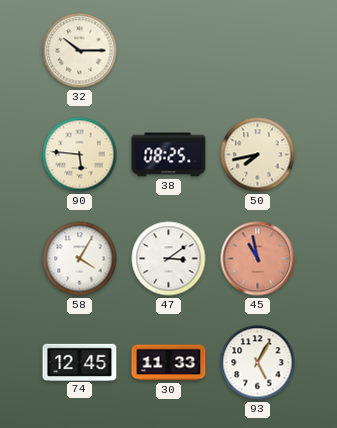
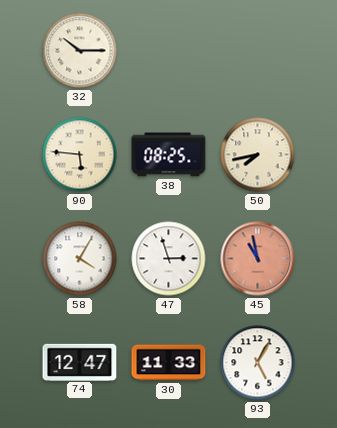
47: 3:09 -> 2:57
74: 12:45 -> 12:47
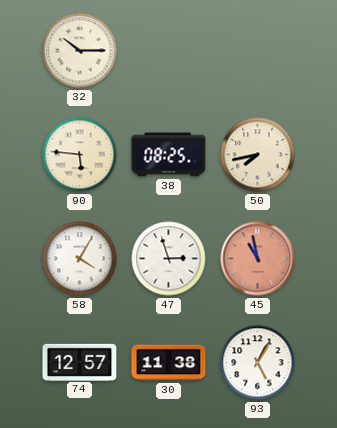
74: 12:47 -> 12:57
30: 11:33 -> 11:38
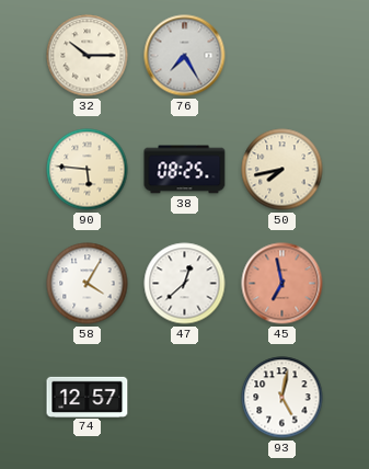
76: none -> 7:25
47: 2:57 -> 12:38
45: 10:58 -> 6:58
30: 11:38 -> none
93: 5:05 -> 5:02
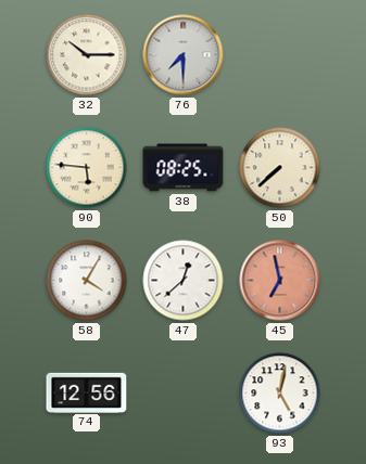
76: 7:25 -> 7:30
50: 7:43 -> 7:38
74: 12:57 -> 12:56
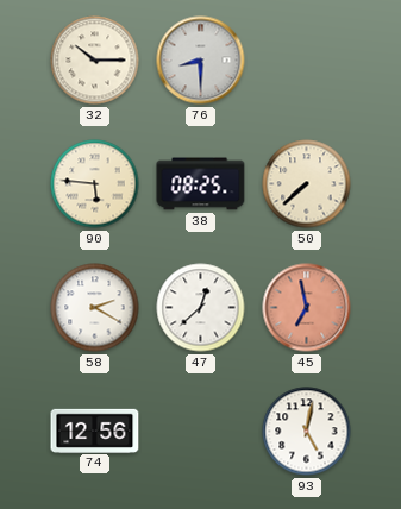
76: 7:30 -> 8:30
58: 4:05 -> 2:20
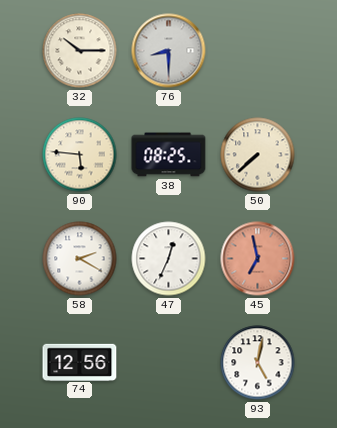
47: 12:38 -> 12:34
